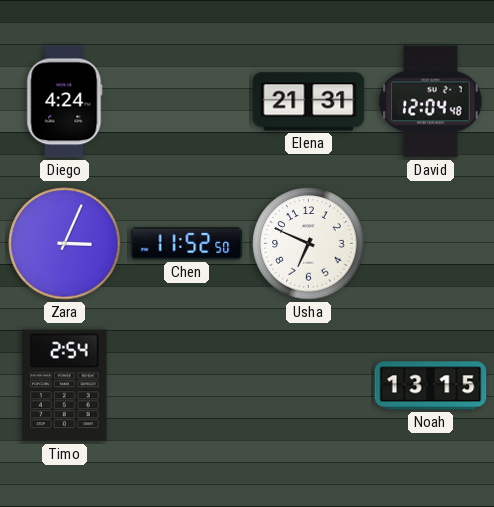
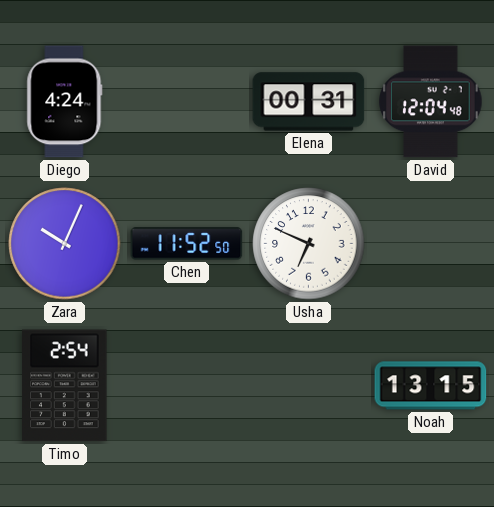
Elena: 21:31 -> 00:31
Zara: 3:04 -> 10:04
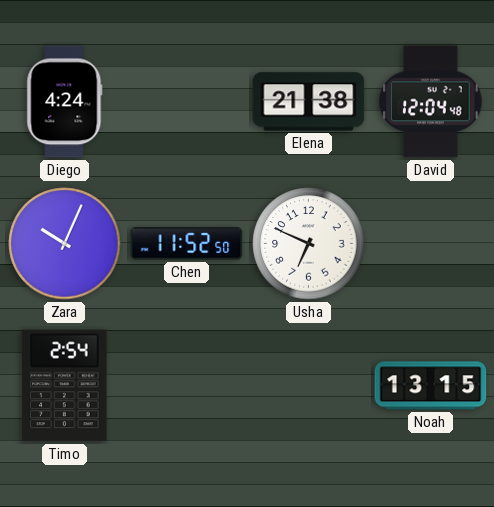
Elena: 00:31 -> 21:38
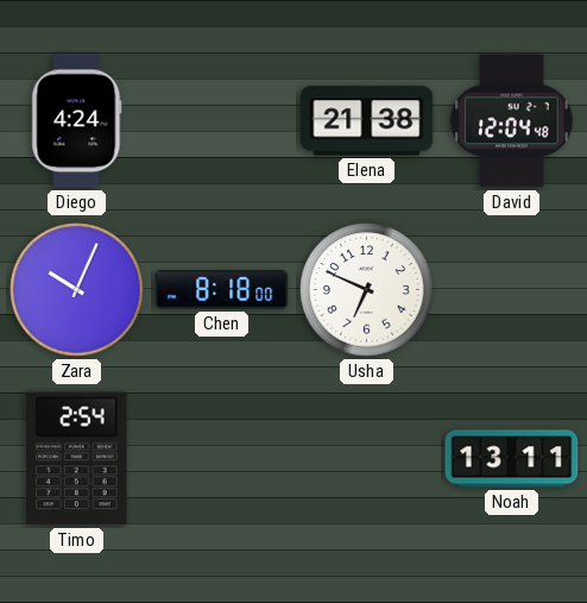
Chen: 11:52 -> 8:18
Noah: 13:15 -> 13:11
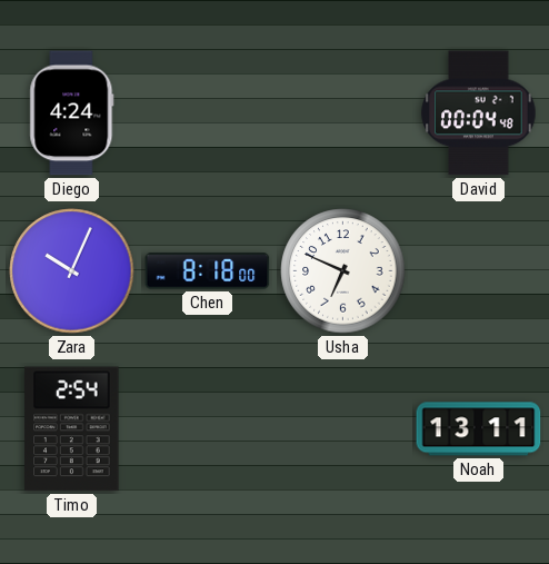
Elena: 21:38 -> none
David: 12:04 -> 00:04
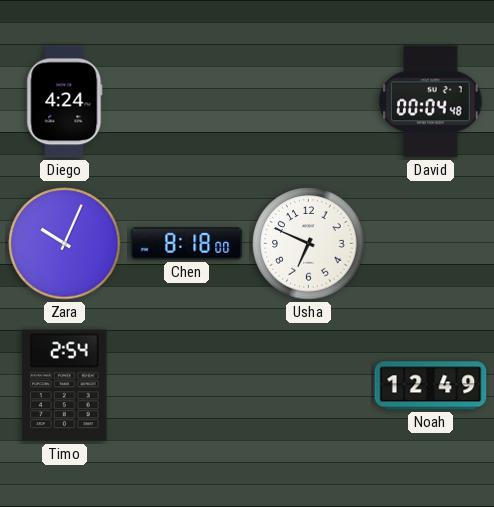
Noah: 13:11 -> 12:49
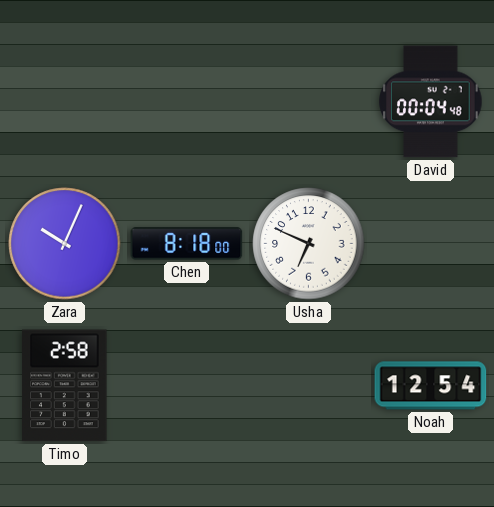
Diego: 4:24 -> none
Timo: 2:54 -> 2:58
Noah: 12:49 -> 12:54
